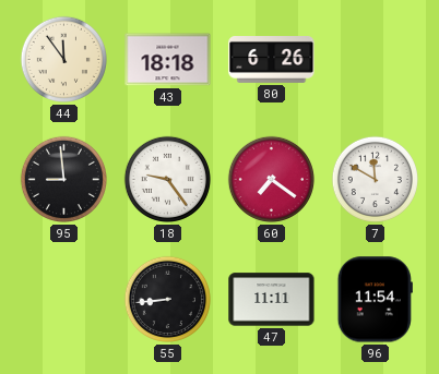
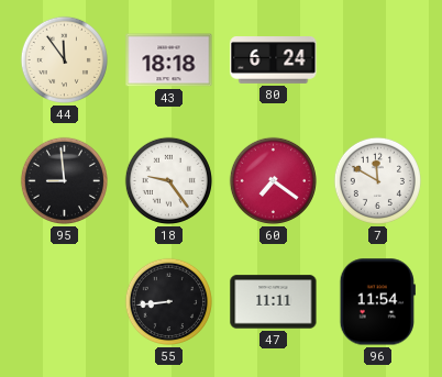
80: 6:26 -> 6:24
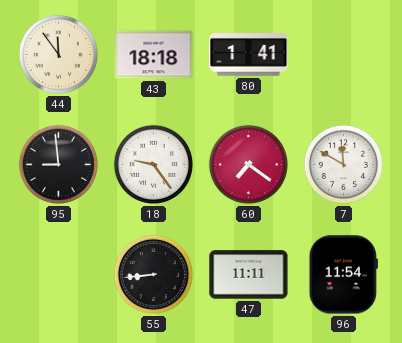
80: 6:24 -> 1:41
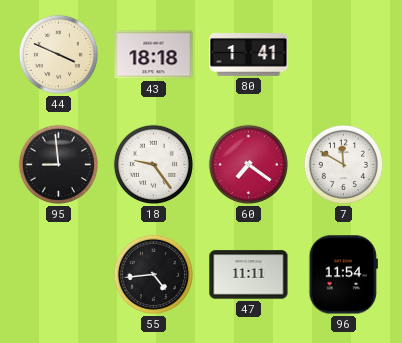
44: 11:54 -> 3:49
55: 8:44 -> 4:44
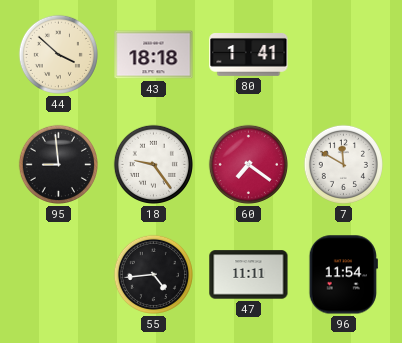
44: 3:49 -> 3:52
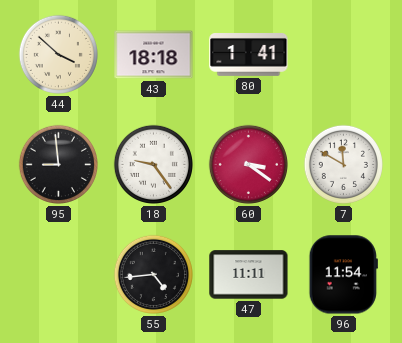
60: 7:21 -> 3:21
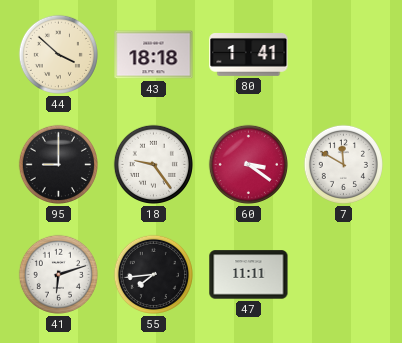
95: 8:59 -> 9:00
41: none -> 6:12
55: 4:44 -> 7:44
96: 11:54 -> none
